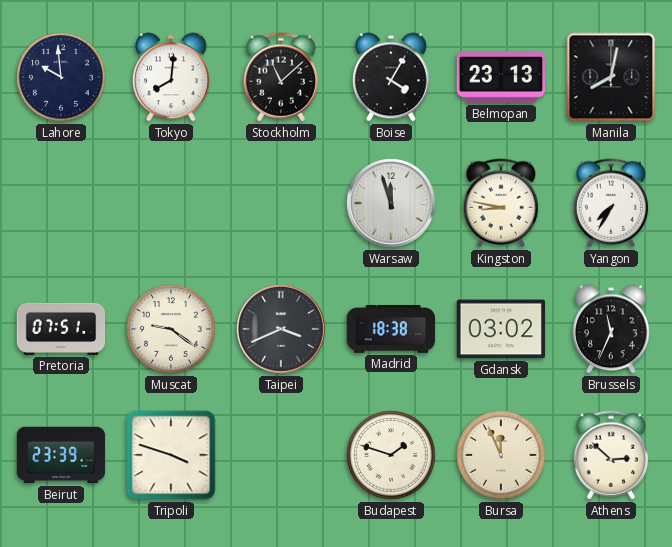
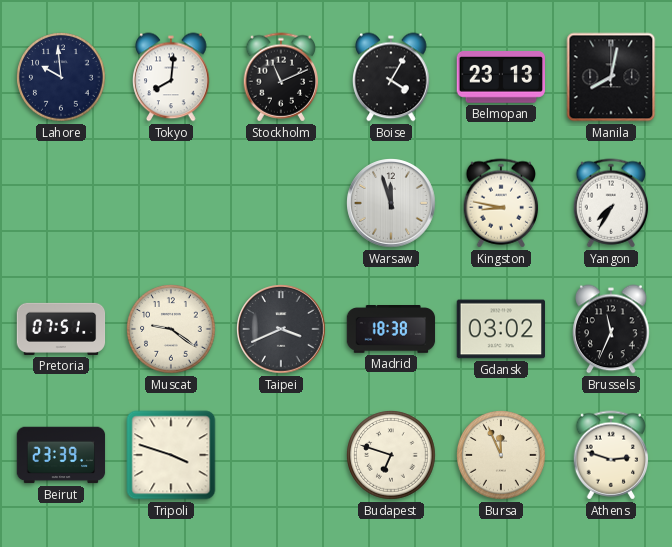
Stockholm: 11:08 -> 11:11
Budapest: 1:48 -> 6:48
Athens: 2:52 -> 2:48
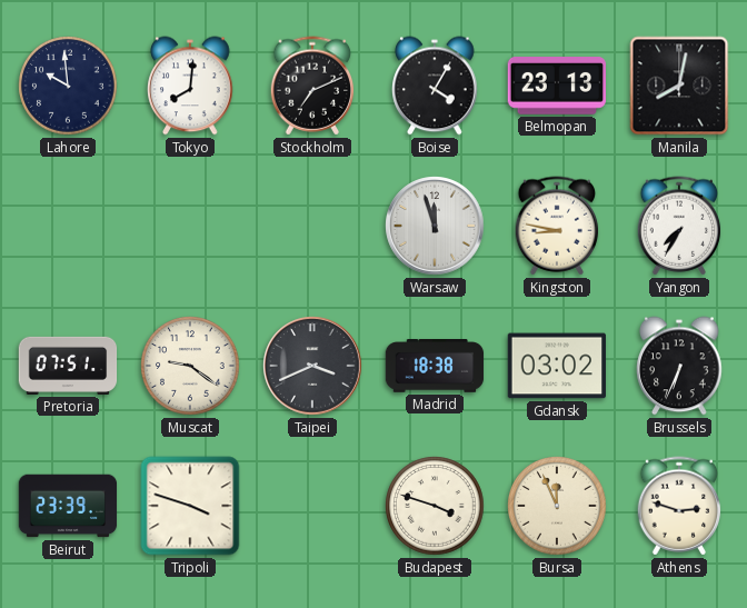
Stockholm: 11:11 -> 7:11
Brussels: 11:34 -> 6:34
Budapest: 6:48 -> 3:48
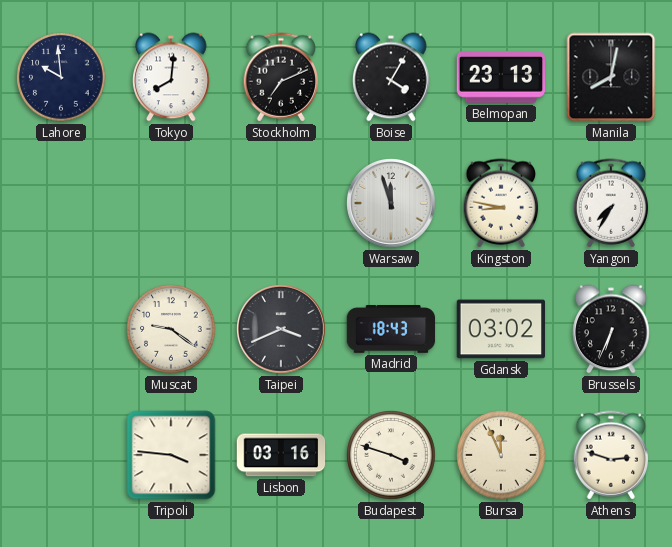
Pretoria: 07:51 -> none
Madrid: 18:38 -> 18:43
Beirut: 23:39 -> none
Tripoli: 3:48 -> 3:46
Lisbon: none -> 03:16
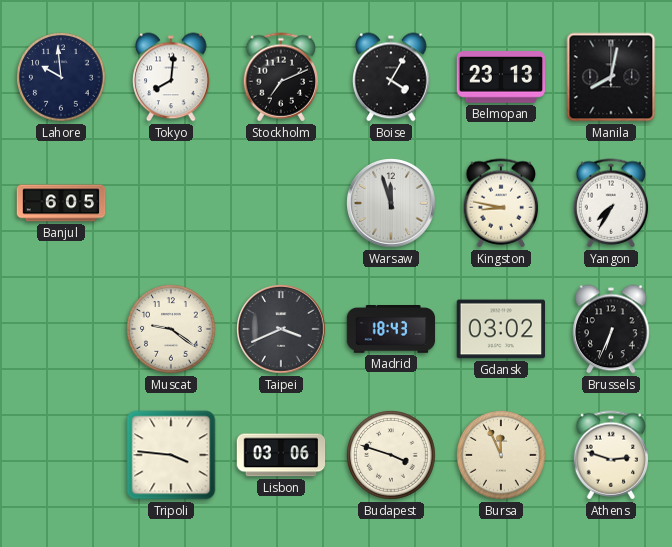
Banjul: none -> 6:05
Lisbon: 03:16 -> 03:06
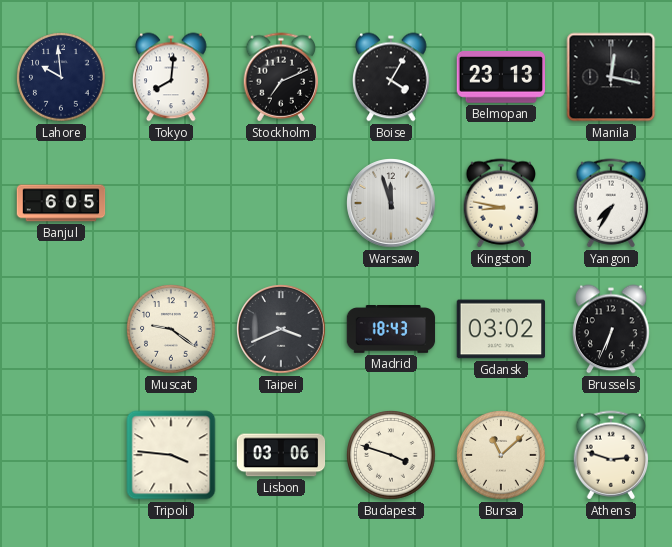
Manila: 8:02 -> 12:17
Bursa: 11:56 -> 11:08
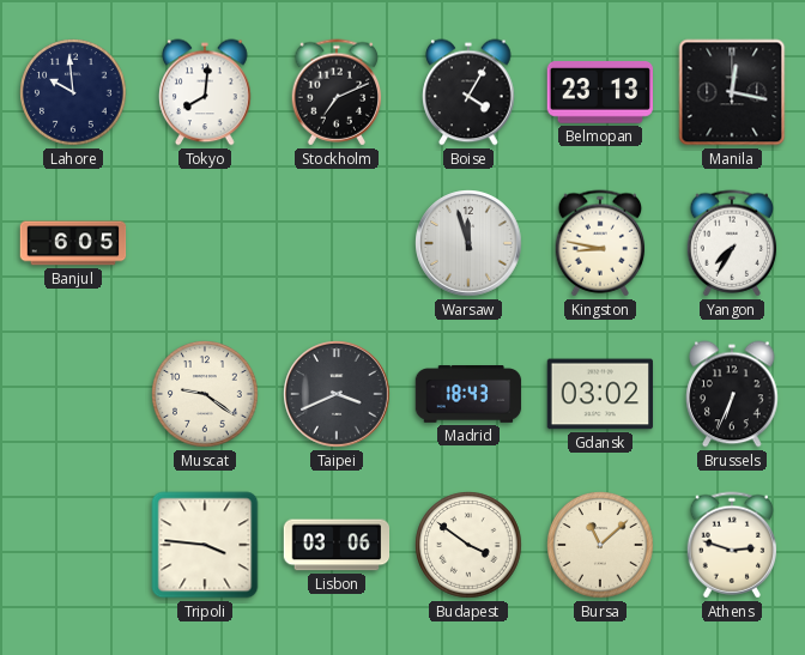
Budapest: 3:48 -> 3:51
